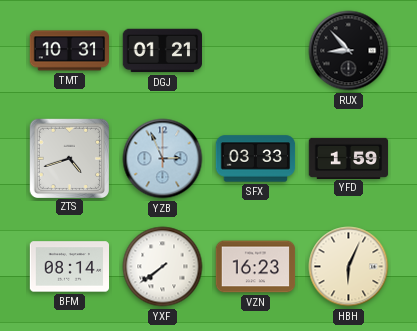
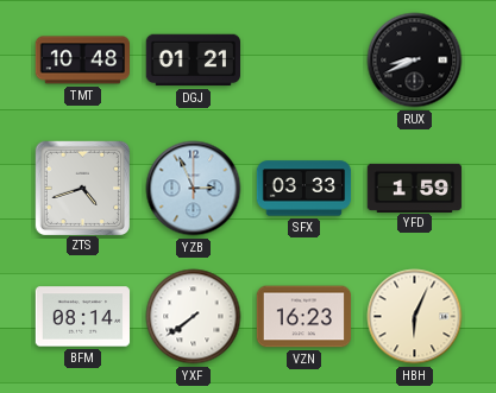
TMT: 10:31 -> 10:48
RUX: 8:53 -> 8:41
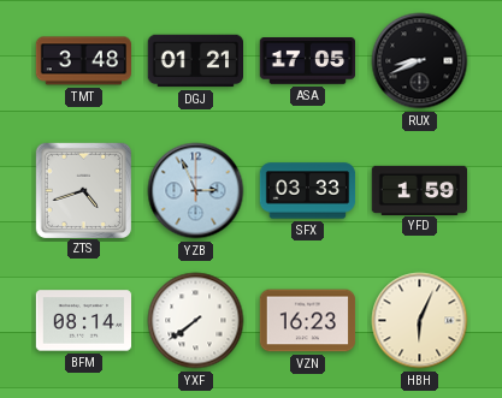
TMT: 10:48 -> 3:48
ASA: none -> 17:05
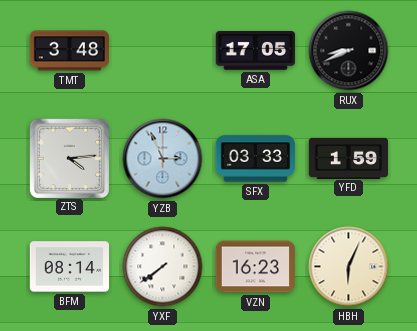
DGJ: 01:21 -> none
ZTS: 4:42 -> 4:14
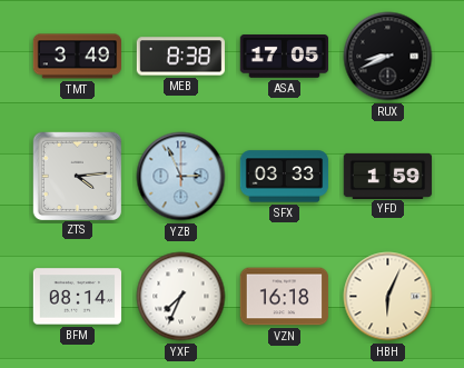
TMT: 3:48 -> 3:49
MEB: none -> 8:38
YXF: 7:39 -> 7:34
VZN: 16:23 -> 16:18
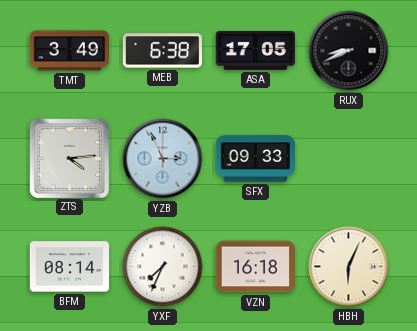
MEB: 8:38 -> 6:38
SFX: 03:33 -> 09:33
YFD: 1:59 -> none
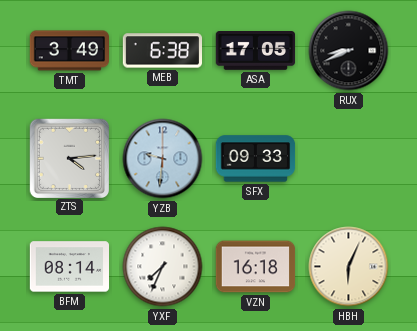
YZB: 2:56 -> 9:31
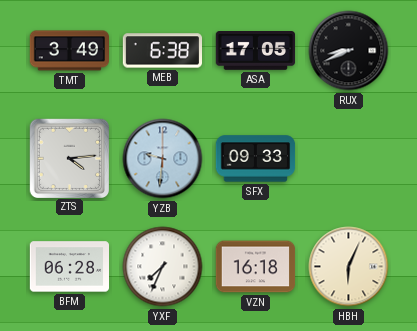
BFM: 08:14 -> 06:28
